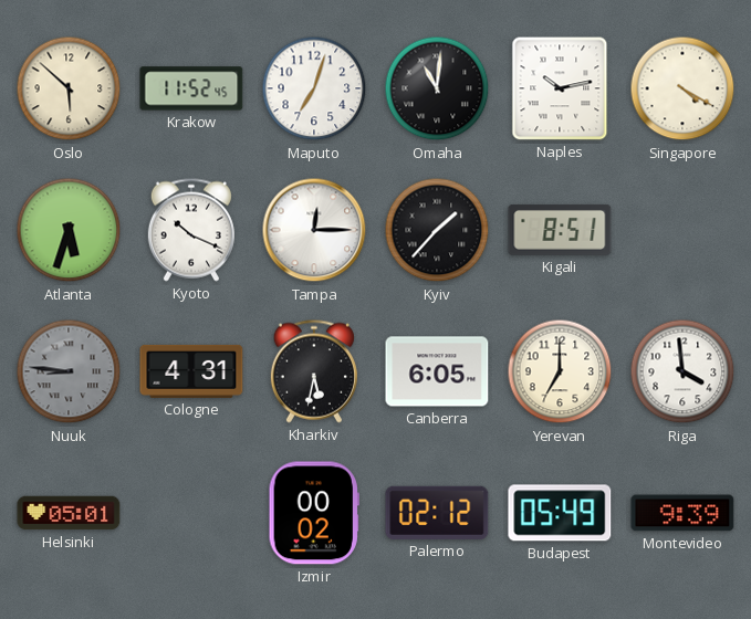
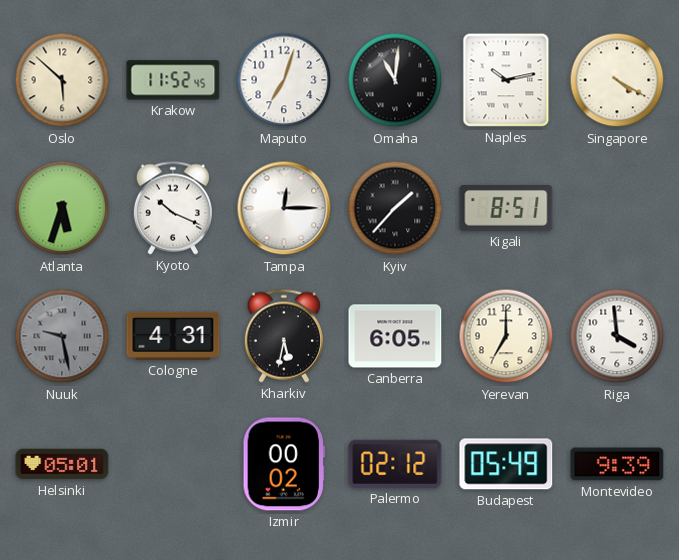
Nuuk: 8:46 -> 9:28
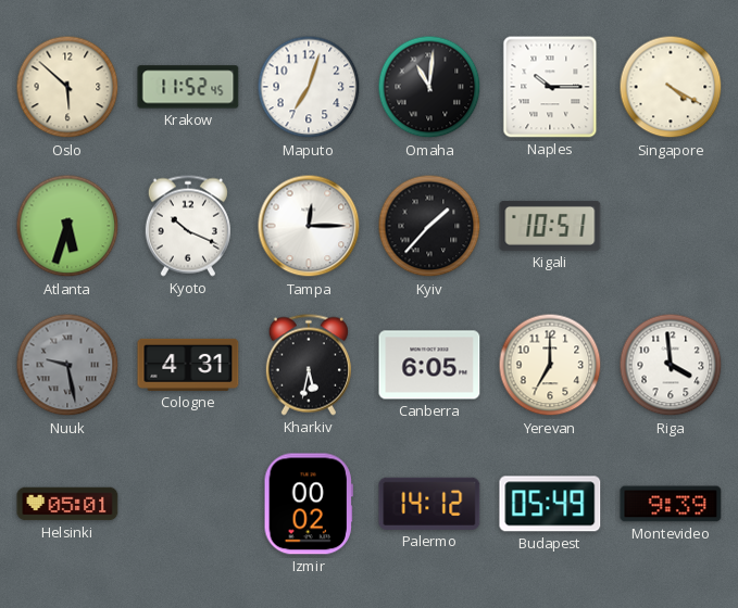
Naples: 10:13 -> 10:15
Kigali: 8:51 -> 10:51
Palermo: 02:12 -> 14:12
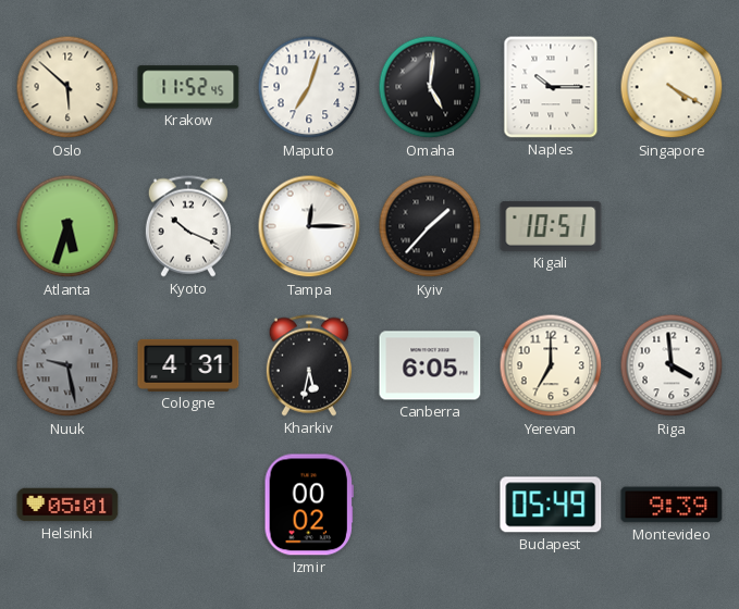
Omaha: 11:01 -> 5:01
Palermo: 14:12 -> none
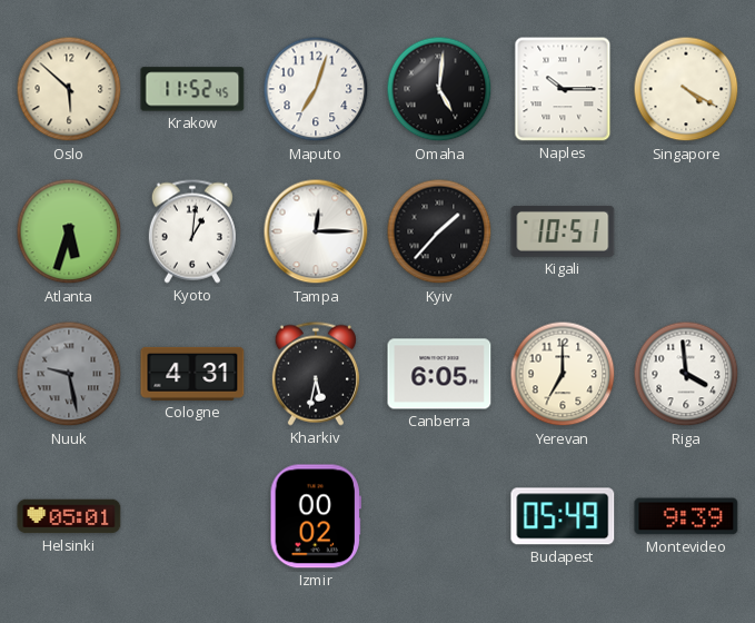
Kyoto: 10:19 -> 1:01
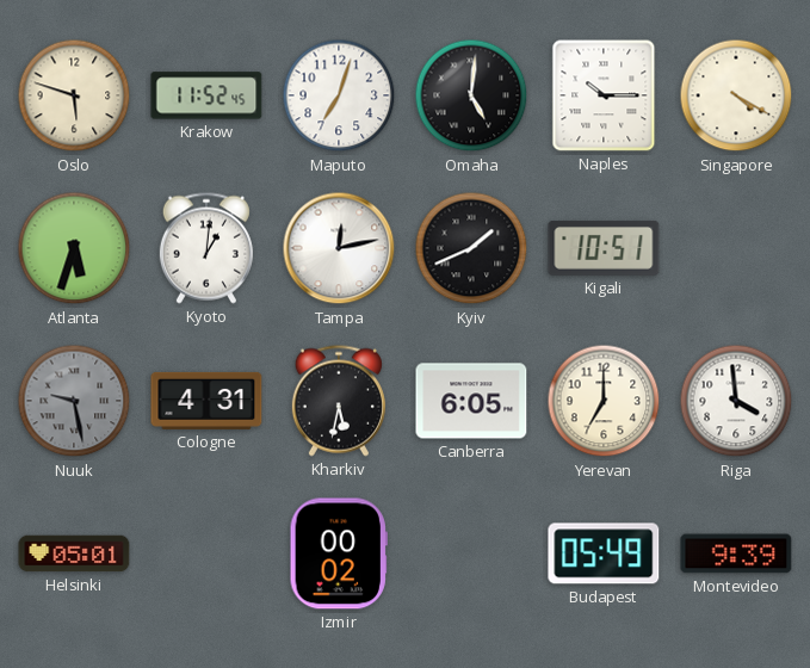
Oslo: 5:52 -> 5:48
Tampa: 12:15 -> 12:13
Kyiv: 1:37 -> 1:41
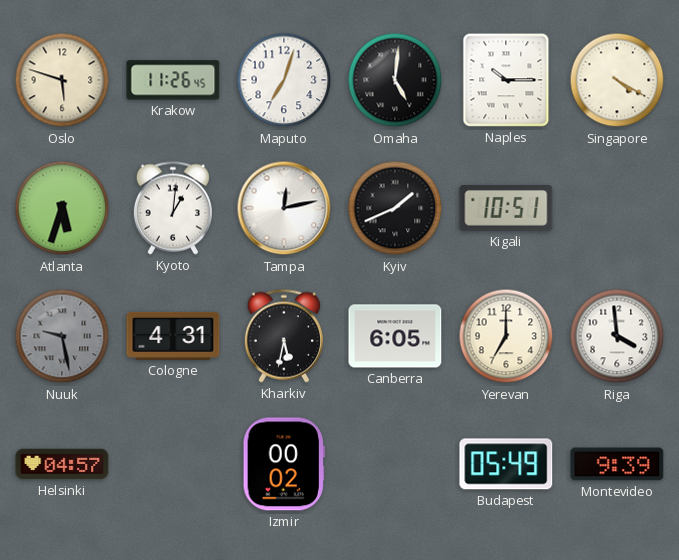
Krakow: 11:52 -> 11:26
Helsinki: 05:01 -> 04:57
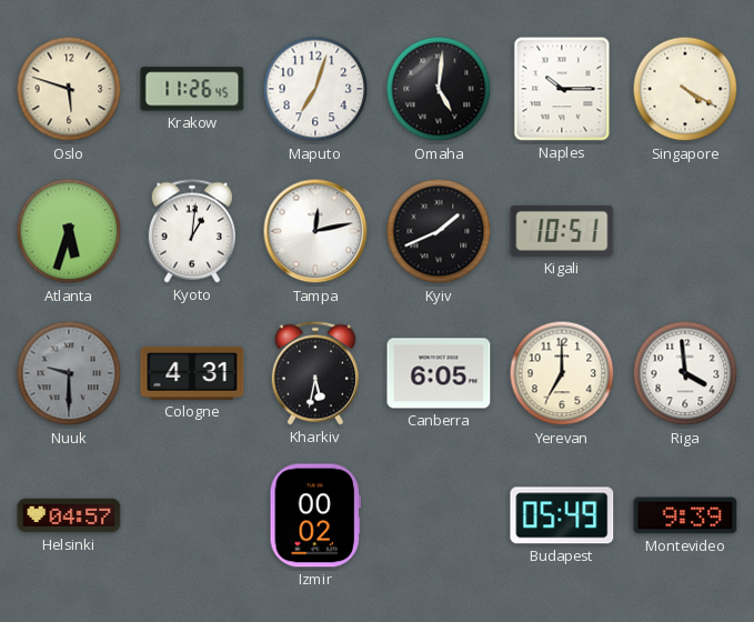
Nuuk: 9:28 -> 9:30
